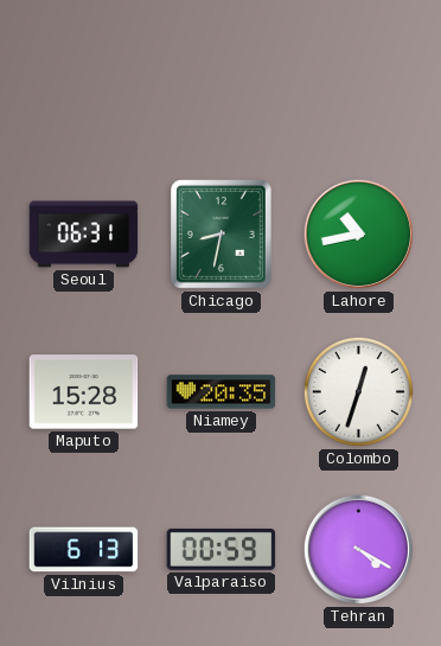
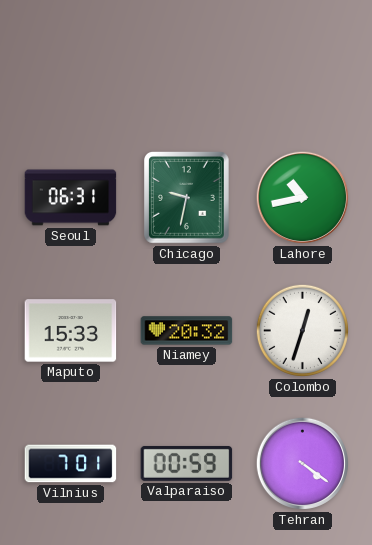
Chicago: 8:32 -> 9:32
Maputo: 15:28 -> 15:33
Niamey: 20:35 -> 20:32
Vilnius: 6:13 -> 7:01
Tehran: 4:20 -> 4:21
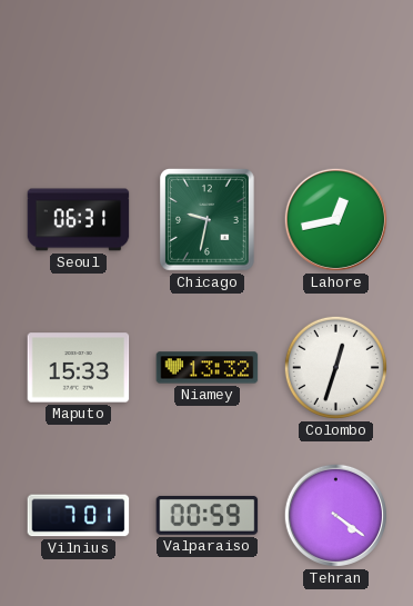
Lahore: 10:43 -> 12:43
Niamey: 20:32 -> 13:32
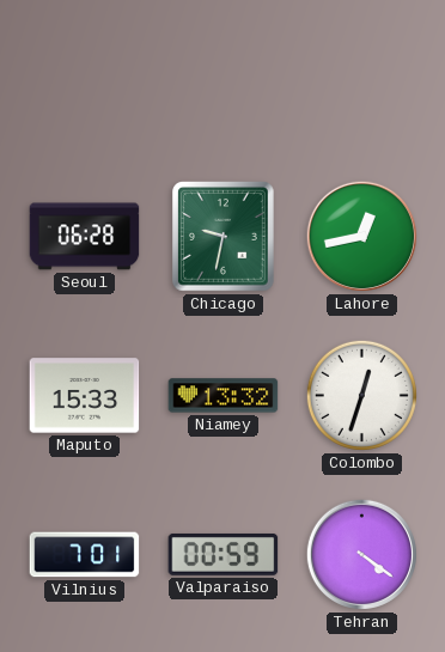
Seoul: 06:31 -> 06:28
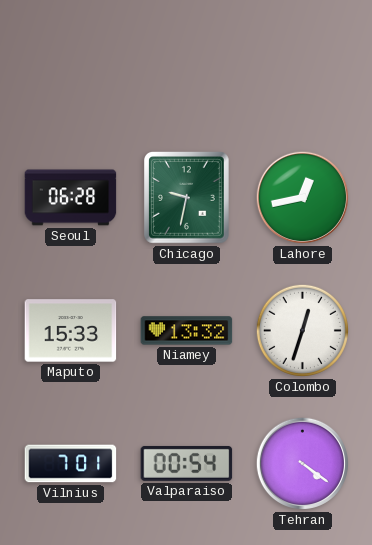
Valparaiso: 00:59 -> 00:54
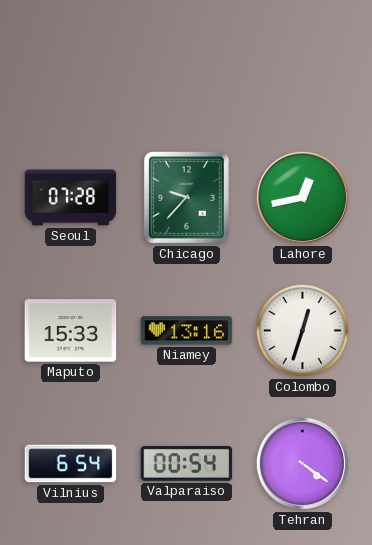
Seoul: 06:28 -> 07:28
Chicago: 9:32 -> 9:37
Niamey: 13:32 -> 13:16
Vilnius: 7:01 -> 6:54
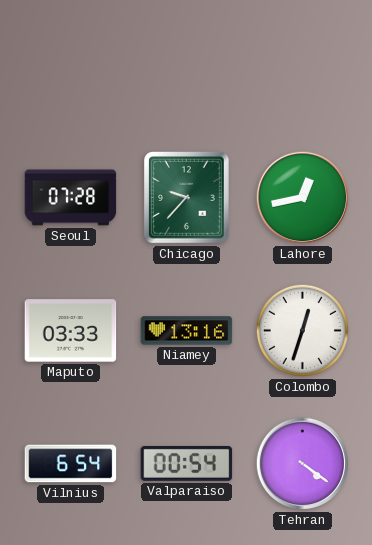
Maputo: 15:33 -> 03:33
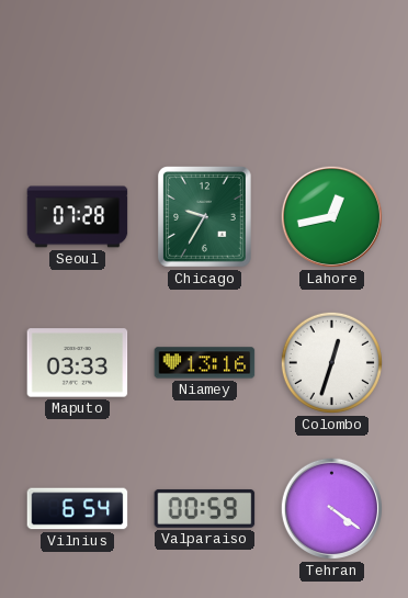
Chicago: 9:37 -> 9:35
Valparaiso: 00:54 -> 00:59
